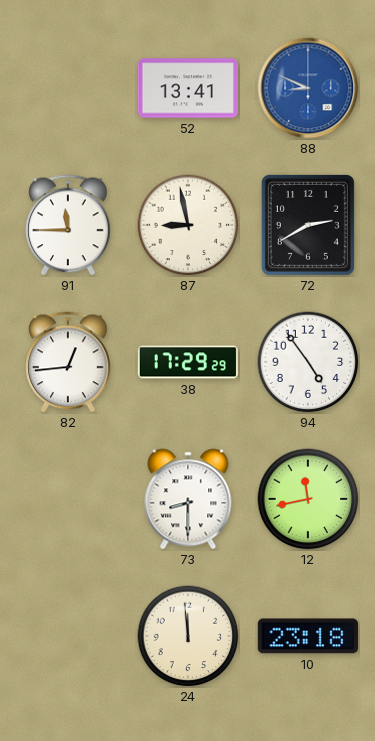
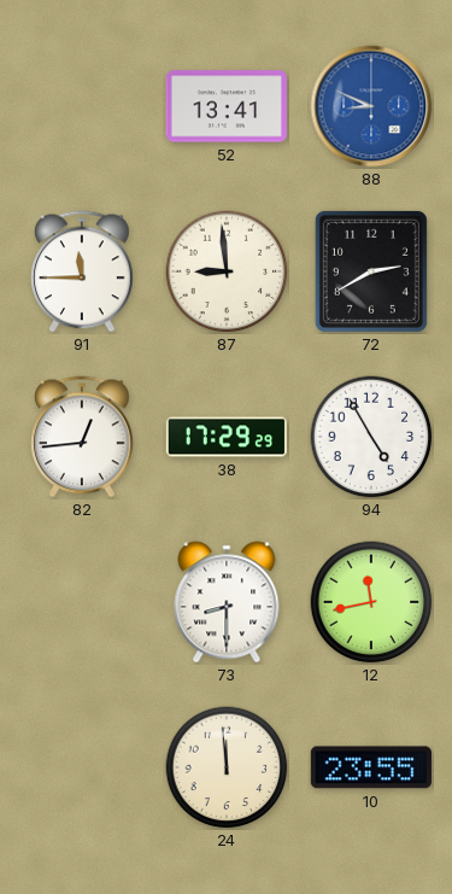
87: 8:58 -> 8:59
94: 4:54 -> 4:55
10: 23:18 -> 23:55
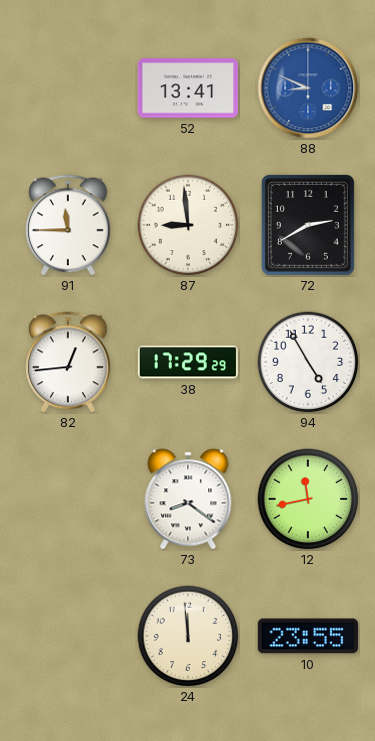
73: 8:30 -> 8:21
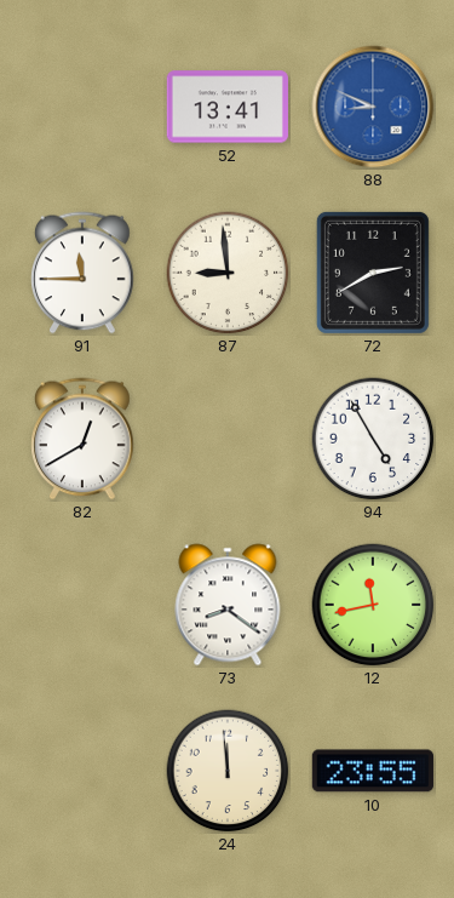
82: 12:44 -> 12:40
38: 17:29 -> none
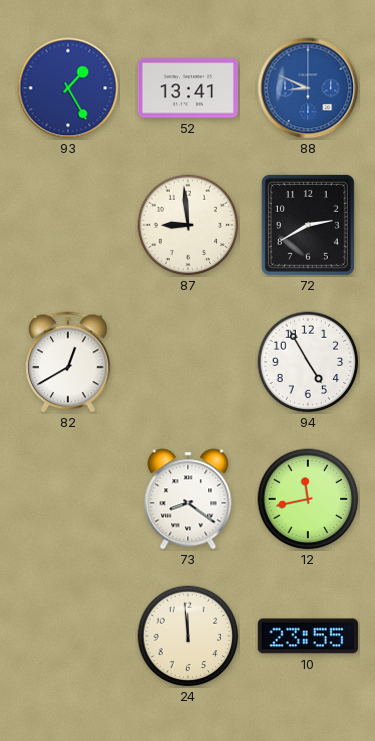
93: none -> 1:25
91: 11:45 -> none
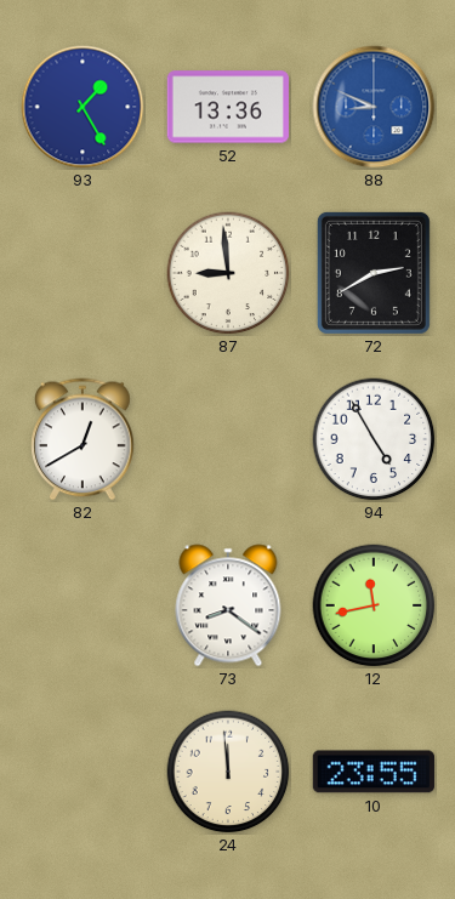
52: 13:41 -> 13:36
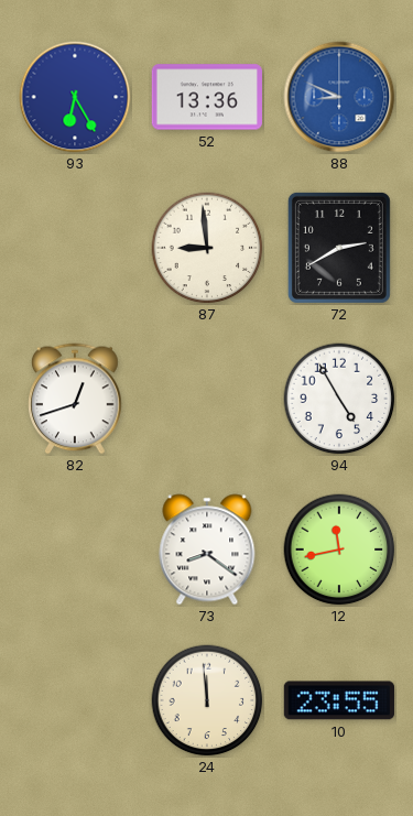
93: 1:25 -> 6:25
82: 12:40 -> 12:42
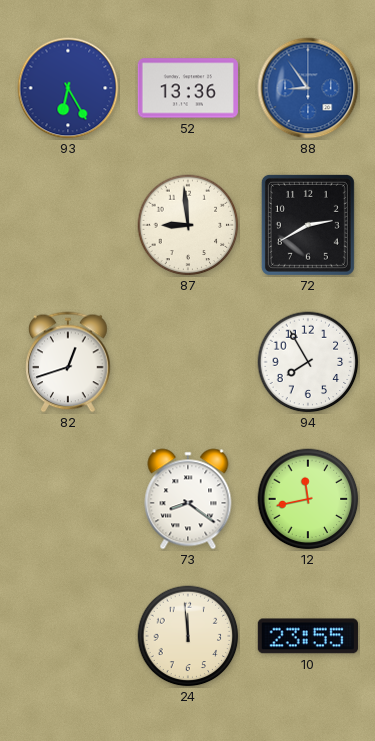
88: 8:49 -> 8:54
94: 4:55 -> 7:55
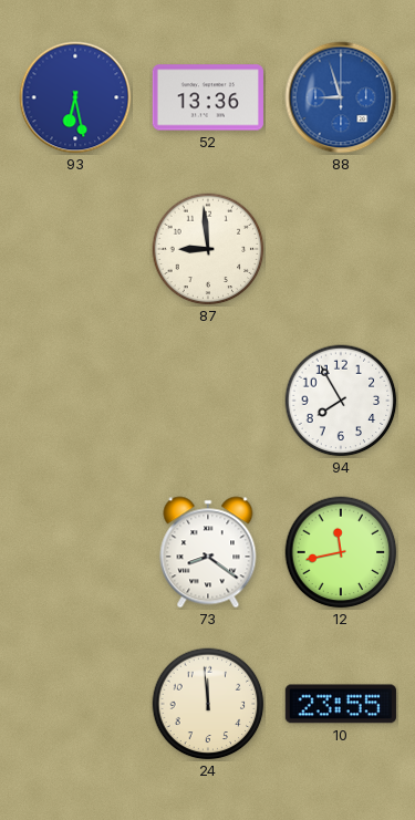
93: 6:25 -> 6:28
88: 8:54 -> 8:57
72: 2:40 -> none
82: 12:42 -> none
